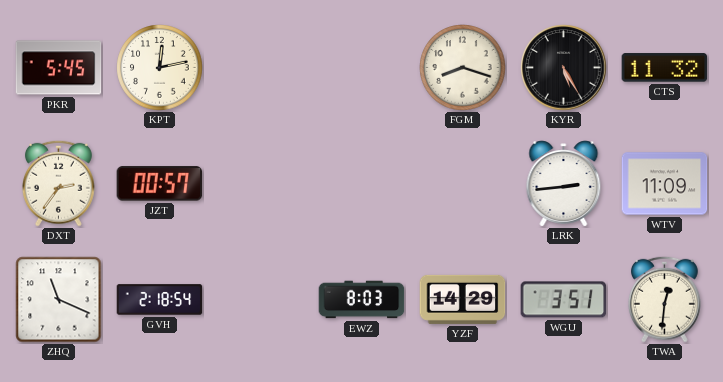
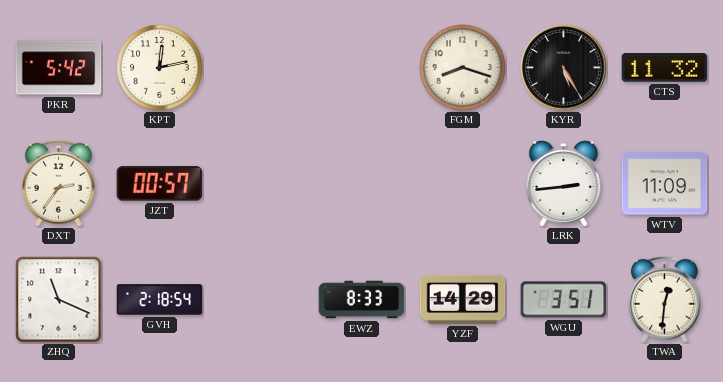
PKR: 5:45 -> 5:42
EWZ: 8:03 -> 8:33
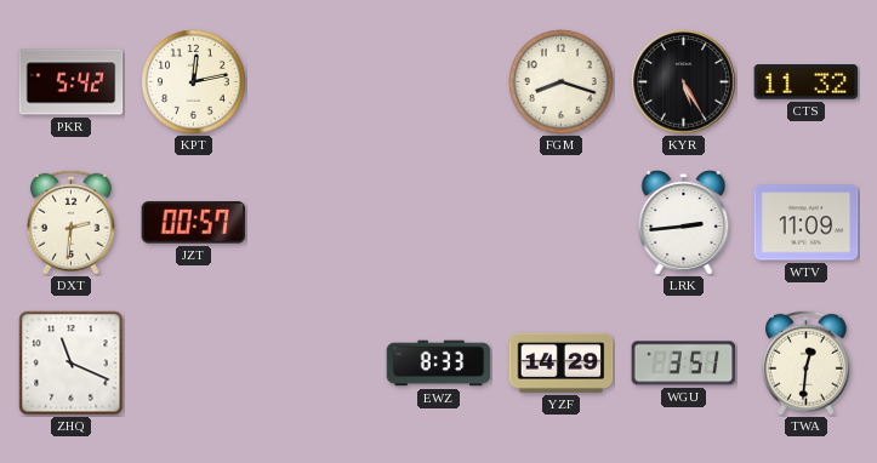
DXT: 2:36 -> 2:31
GVH: 2:18 -> none
